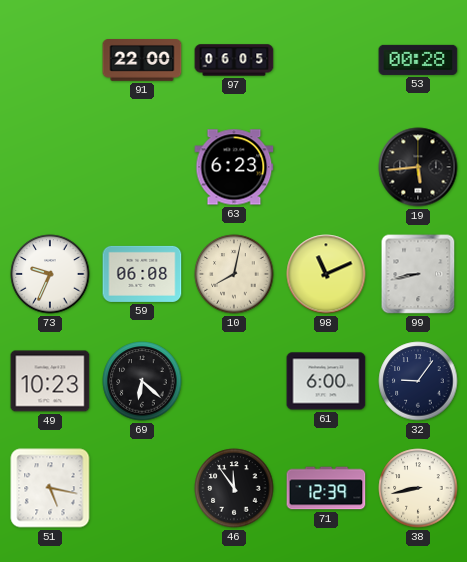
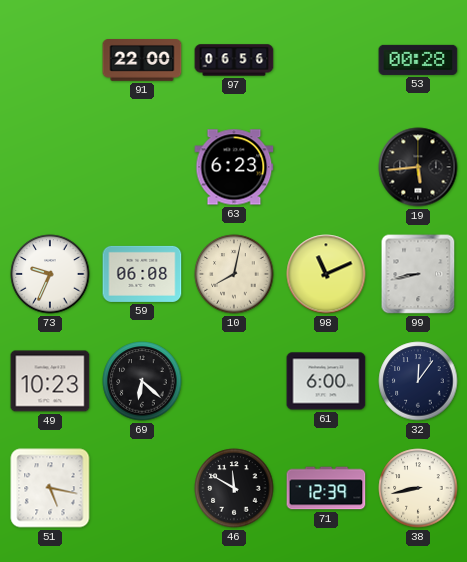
97: 06:05 -> 06:56
32: 9:06 -> 12:06
46: 11:54 -> 11:50
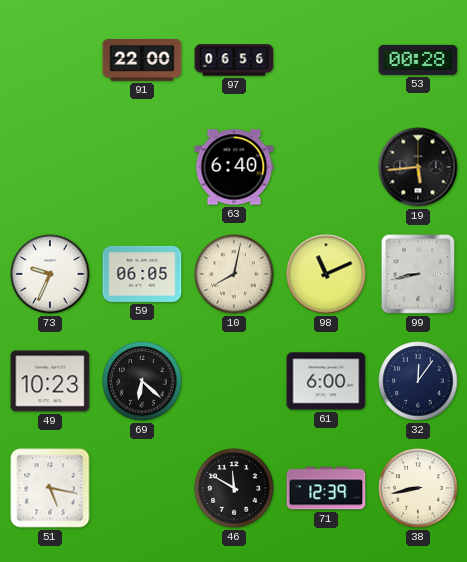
63: 6:23 -> 6:40
59: 06:08 -> 06:05
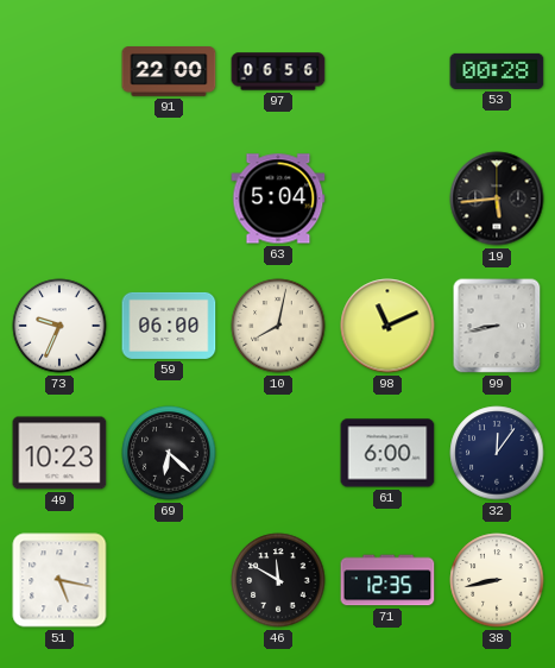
63: 6:40 -> 5:04
59: 06:05 -> 06:00
71: 12:39 -> 12:35
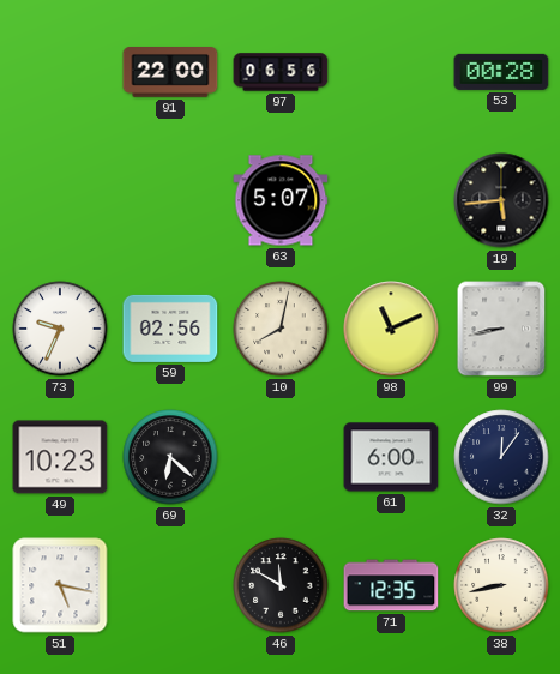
63: 5:04 -> 5:07
59: 06:00 -> 02:56
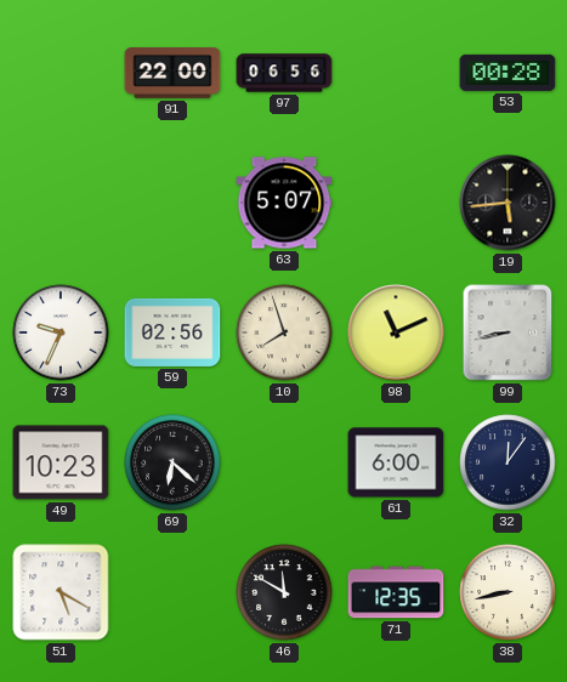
10: 8:02 -> 7:57
51: 5:17 -> 5:20
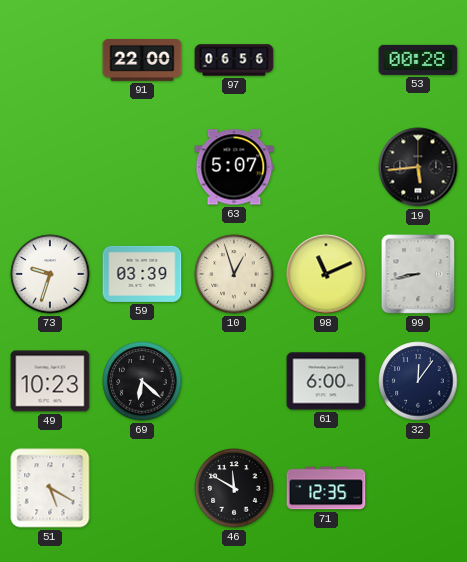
73: 9:34 -> 9:33
59: 02:56 -> 03:39
10: 7:57 -> 12:57
38: 8:43 -> none
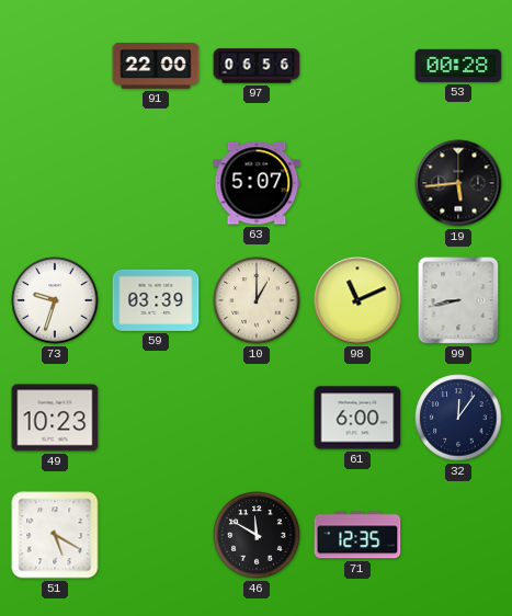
10: 12:57 -> 1:00
69: 6:22 -> none
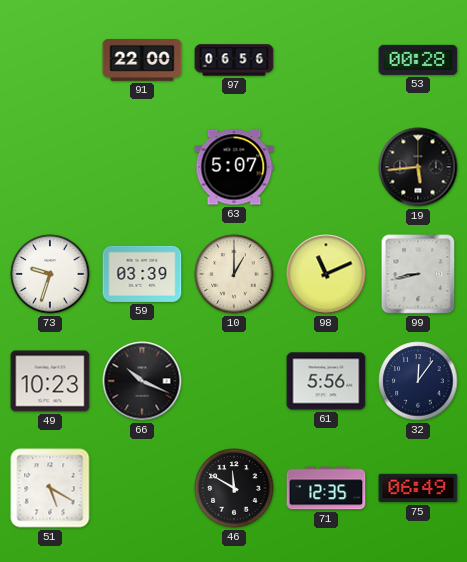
66: none -> 10:19
61: 6:00 -> 5:56
75: none -> 06:49
